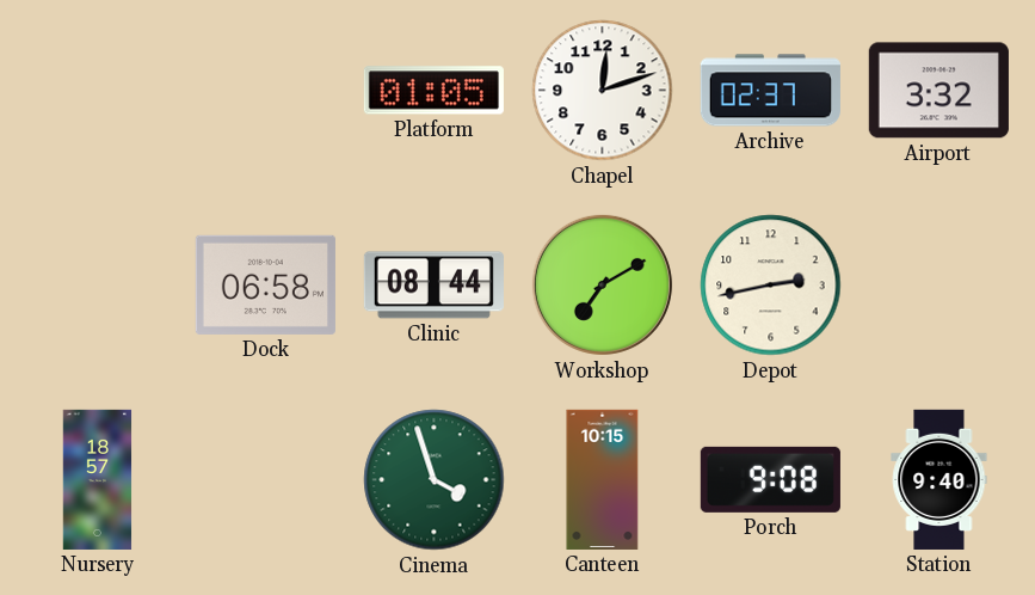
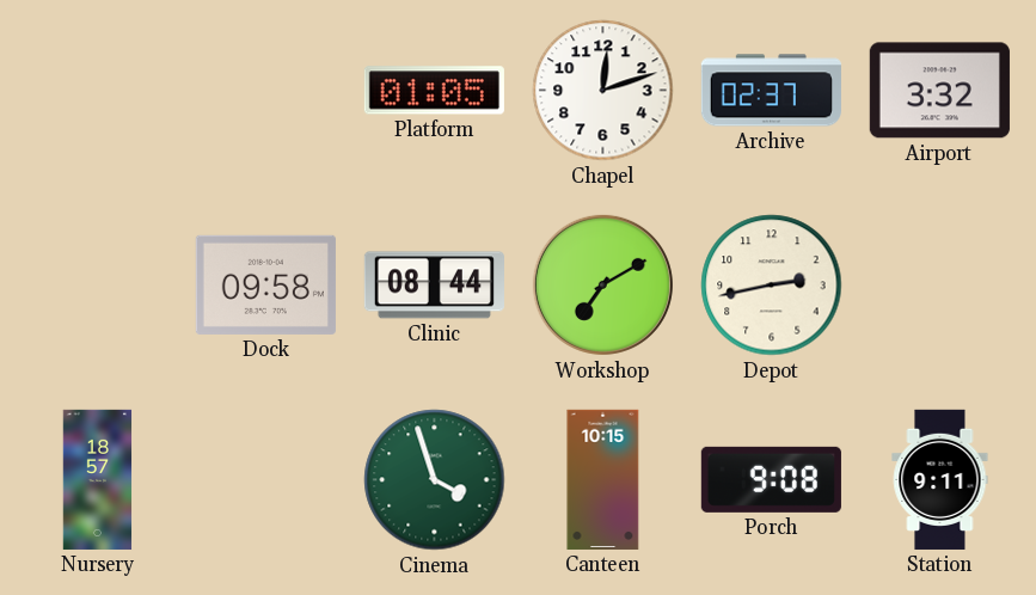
Dock: 06:58 -> 09:58
Station: 9:40 -> 9:11
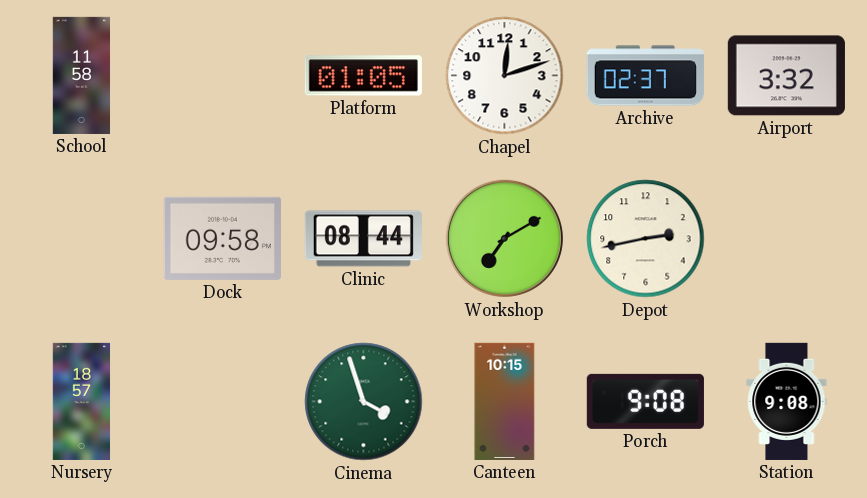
School: none -> 11:58
Station: 9:11 -> 9:08
